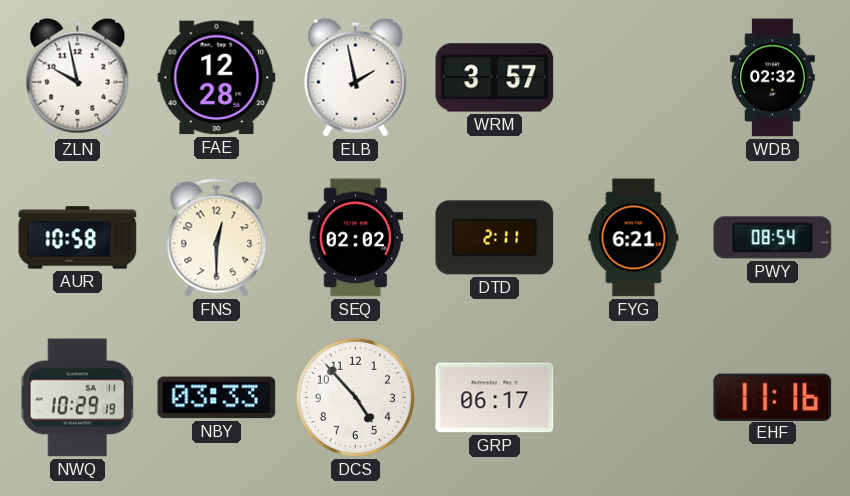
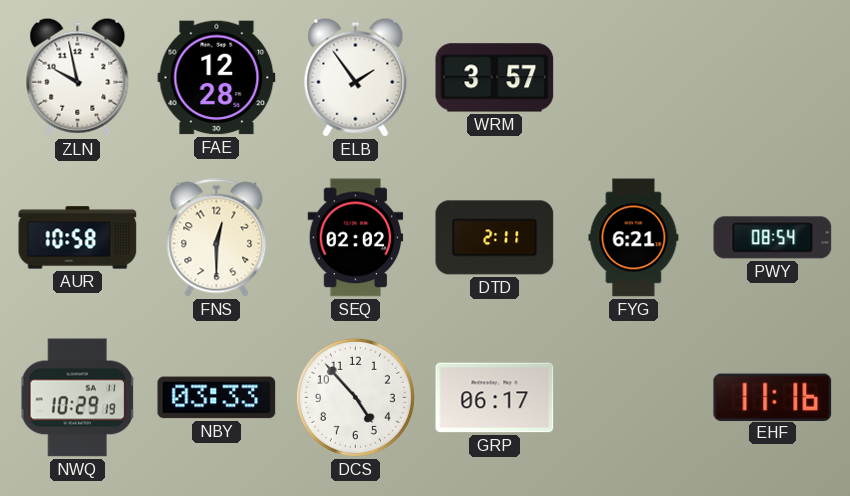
ELB: 1:58 -> 1:54
WDB: 02:32 -> none
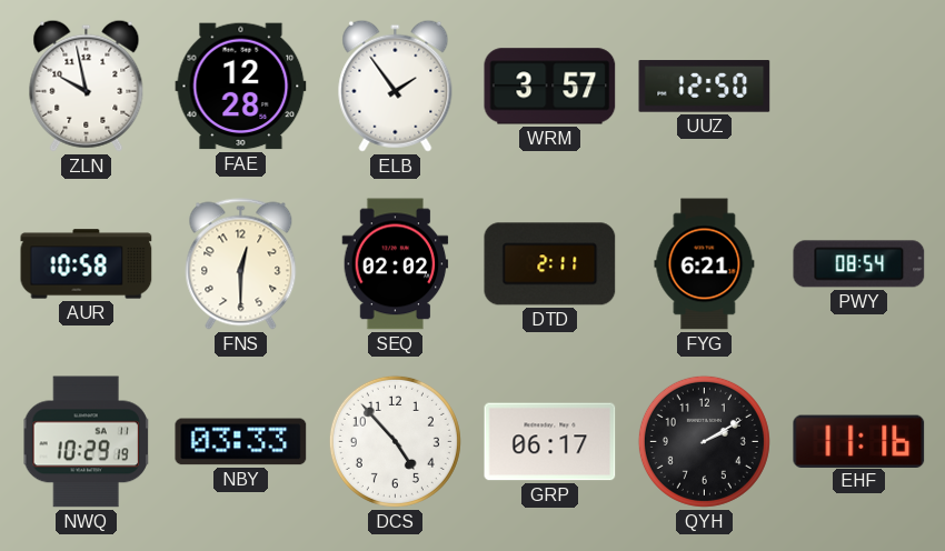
UUZ: none -> 12:50
QYH: none -> 2:10
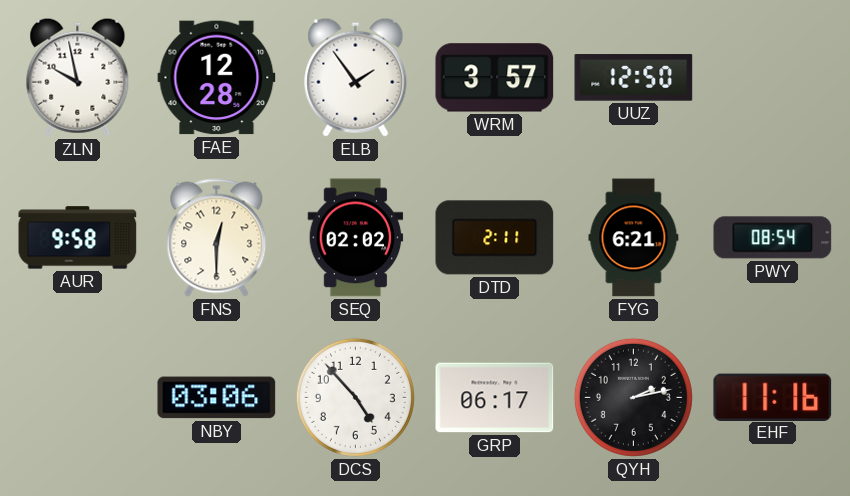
AUR: 10:58 -> 9:58
NWQ: 10:29 -> none
NBY: 03:33 -> 03:06
QYH: 2:10 -> 2:13
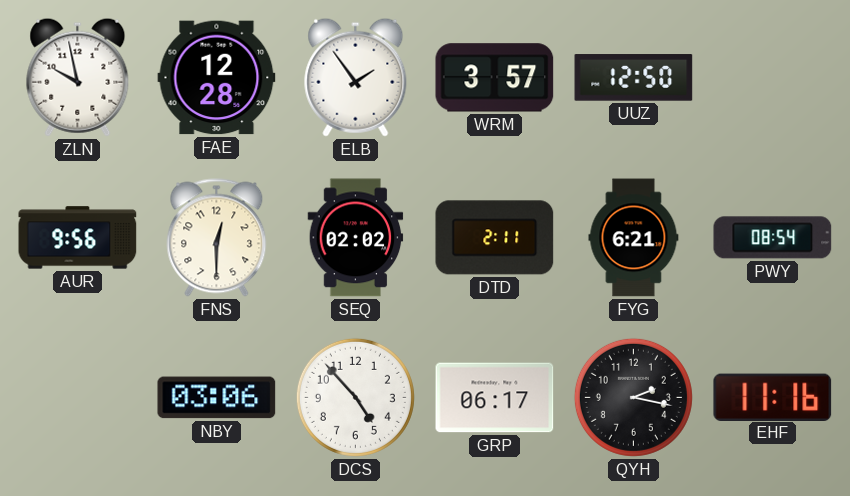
AUR: 9:58 -> 9:56
QYH: 2:13 -> 2:17
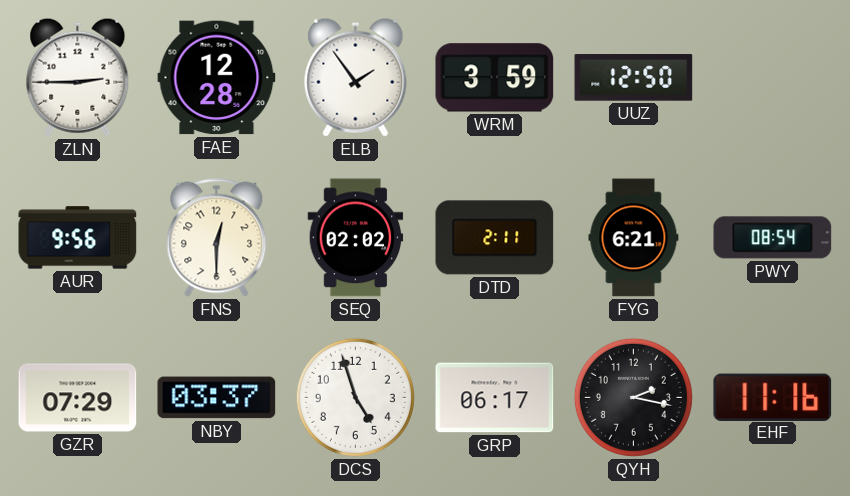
ZLN: 9:58 -> 2:45
WRM: 3:57 -> 3:59
GZR: none -> 07:29
NBY: 03:06 -> 03:37
DCS: 4:53 -> 4:57
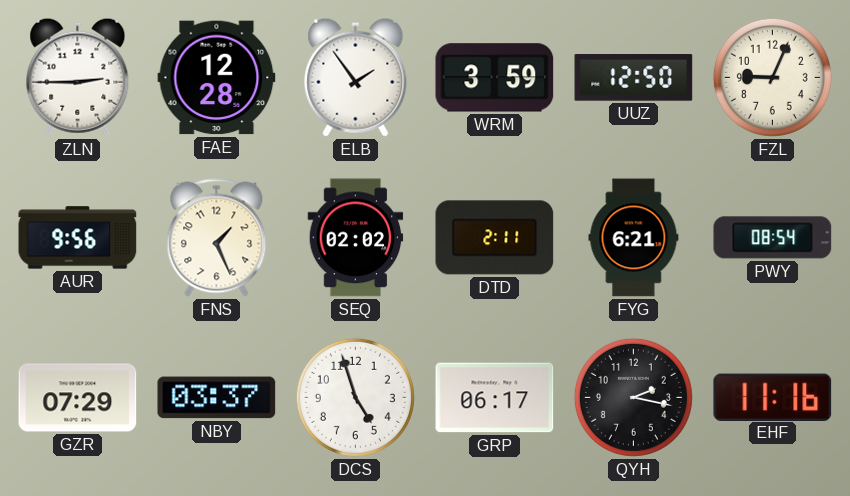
FZL: none -> 9:04
FNS: 12:30 -> 1:26
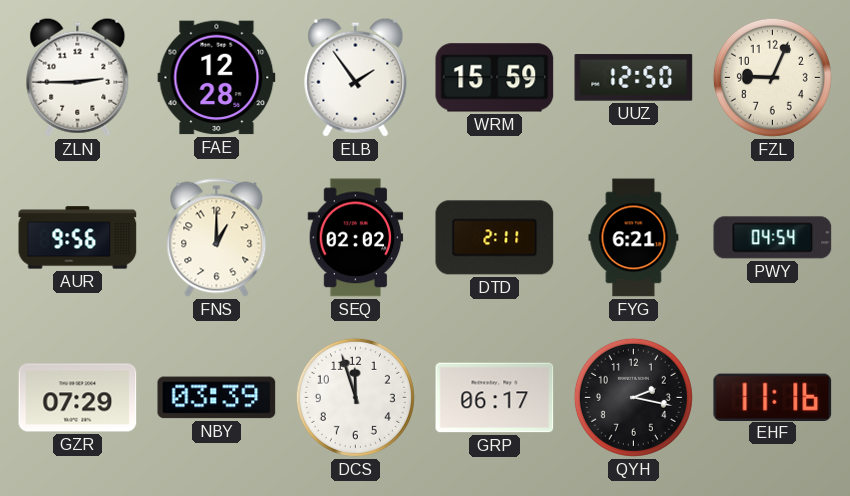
WRM: 3:59 -> 15:59
FNS: 1:26 -> 1:00
PWY: 08:54 -> 04:54
NBY: 03:37 -> 03:39
DCS: 4:57 -> 11:57
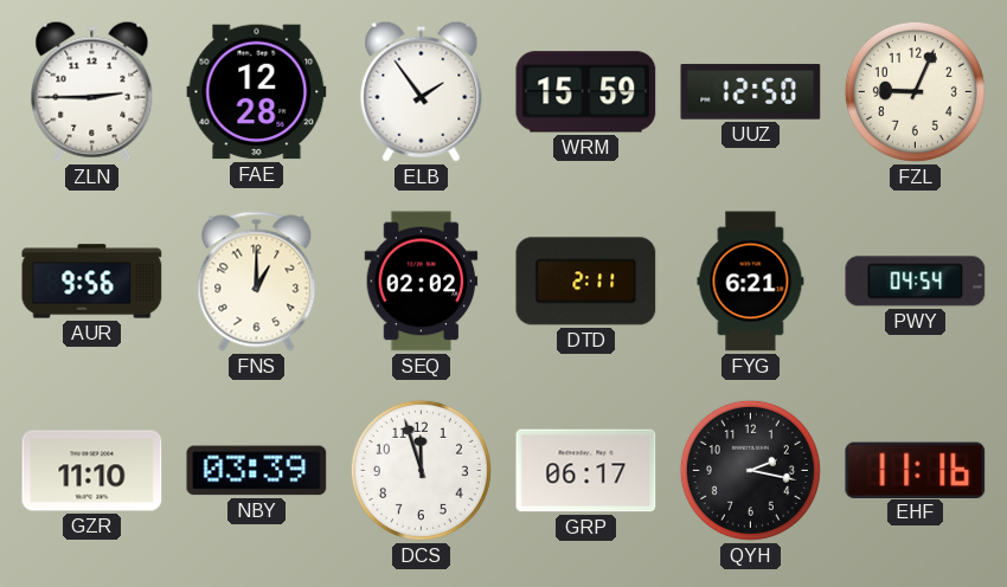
GZR: 07:29 -> 11:10
